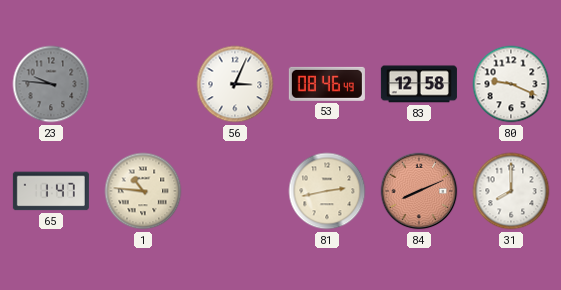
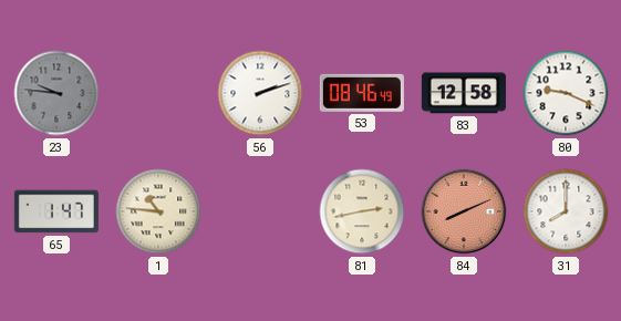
56: 3:04 -> 2:12
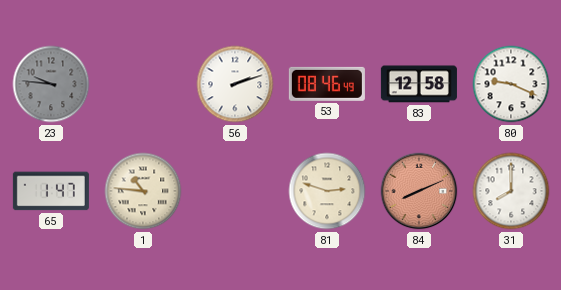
81: 2:43 -> 2:48
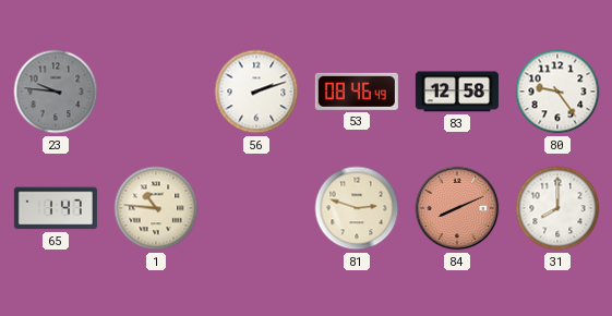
80: 9:19 -> 9:24
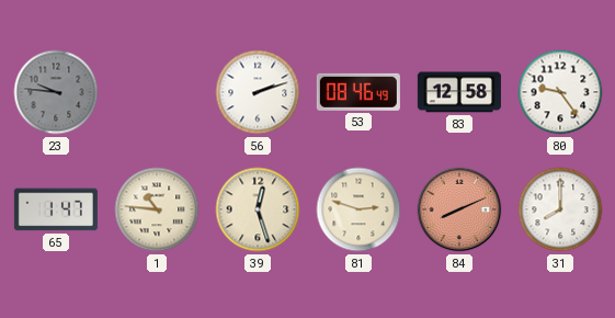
39: none -> 12:27
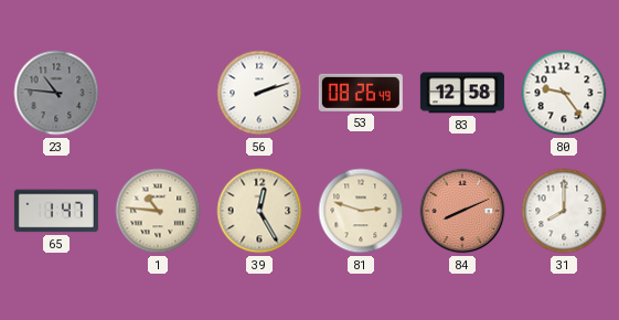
23: 9:46 -> 10:46
53: 08:46 -> 08:26
39: 12:27 -> 12:25
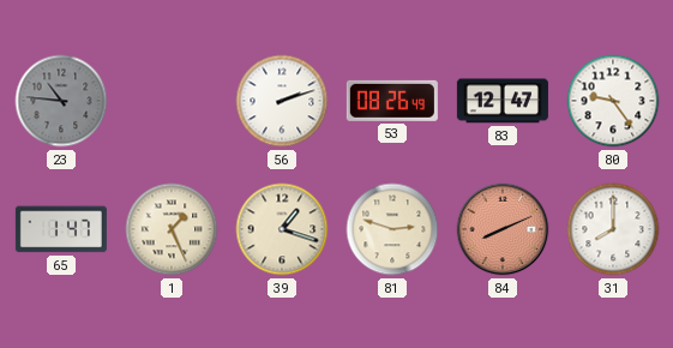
83: 12:58 -> 12:47
1: 10:46 -> 1:26
39: 12:25 -> 1:18
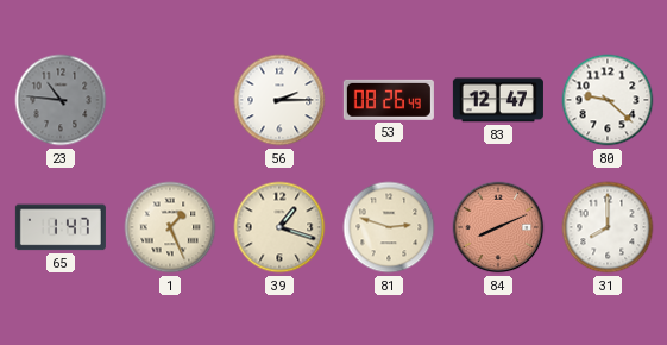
56: 2:12 -> 2:15
80: 9:24 -> 9:22
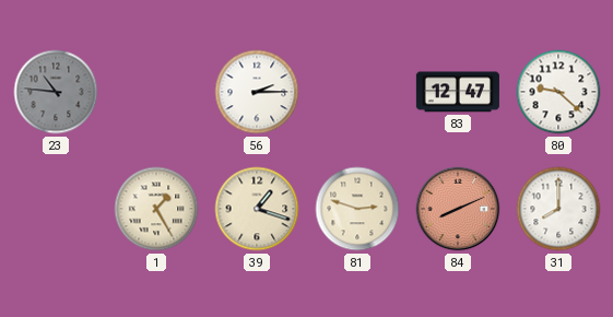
53: 08:26 -> none
65: 1:47 -> none
1: 1:26 -> 1:25
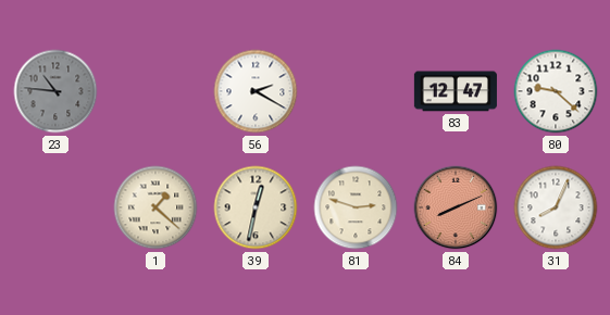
56: 2:15 -> 2:20
1: 1:25 -> 1:22
39: 1:18 -> 12:32
31: 8:00 -> 8:04
